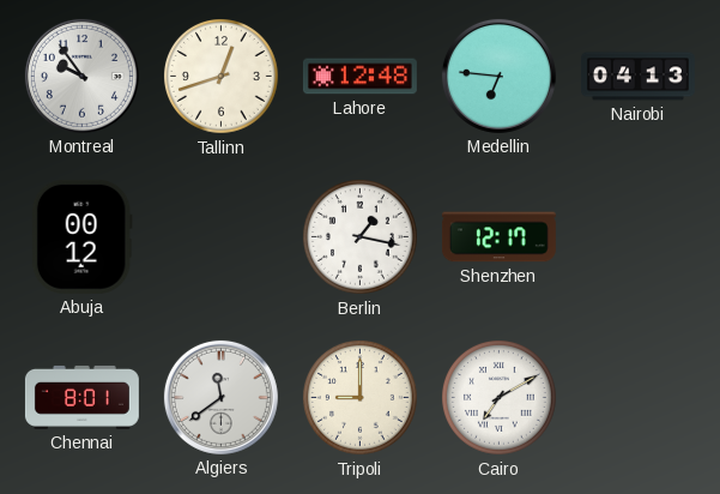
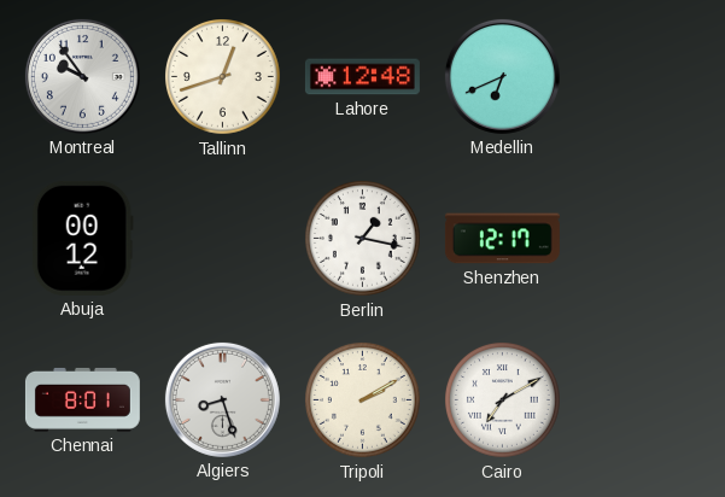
Medellin: 6:46 -> 6:41
Nairobi: 04:13 -> none
Algiers: 11:39 -> 8:27
Tripoli: 9:00 -> 2:10
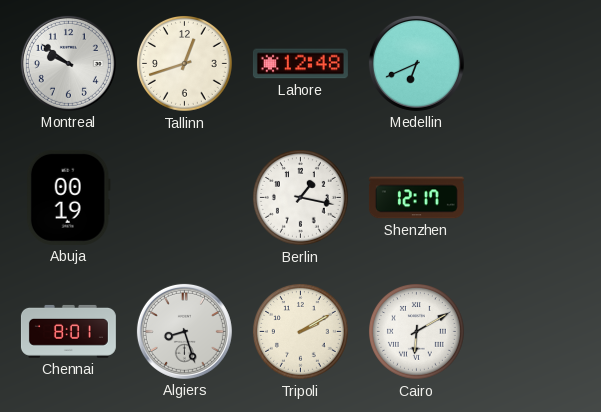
Montreal: 9:54 -> 9:51
Abuja: 00:12 -> 00:19
Cairo: 7:10 -> 6:10
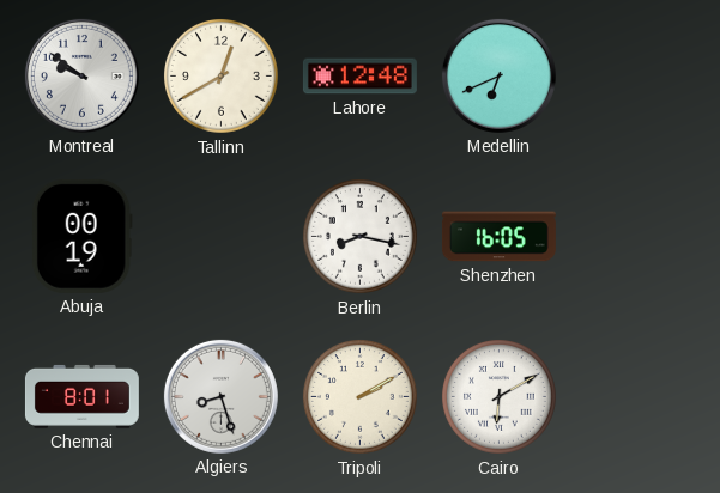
Tallinn: 12:42 -> 12:40
Berlin: 1:17 -> 8:17
Shenzhen: 12:17 -> 16:05
